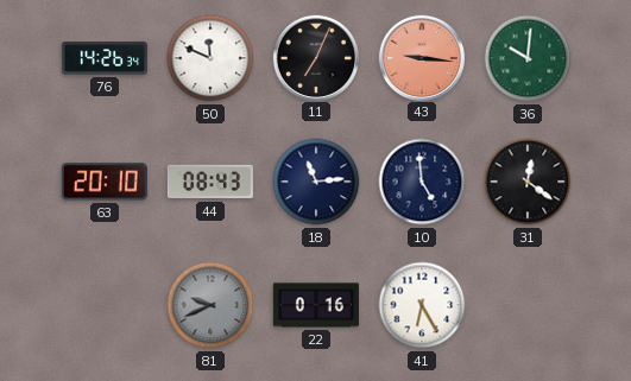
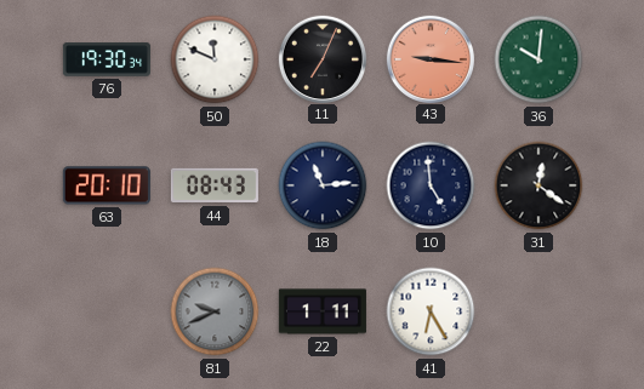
76: 14:26 -> 19:30
22: 0:16 -> 1:11
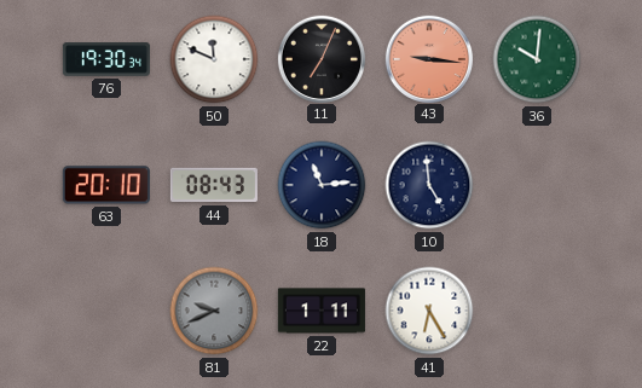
31: 12:21 -> none
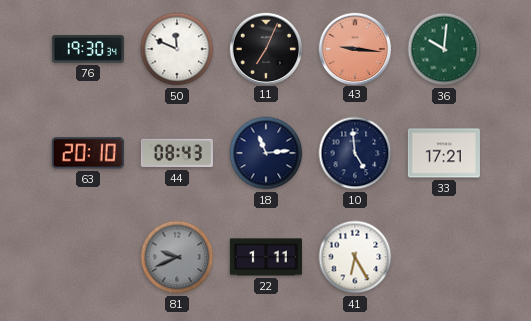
33: none -> 17:21
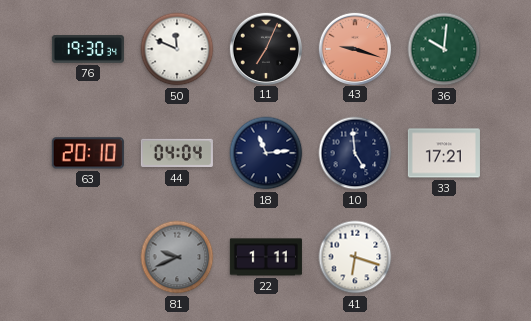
43: 9:16 -> 9:18
44: 08:43 -> 04:04
41: 6:25 -> 6:18
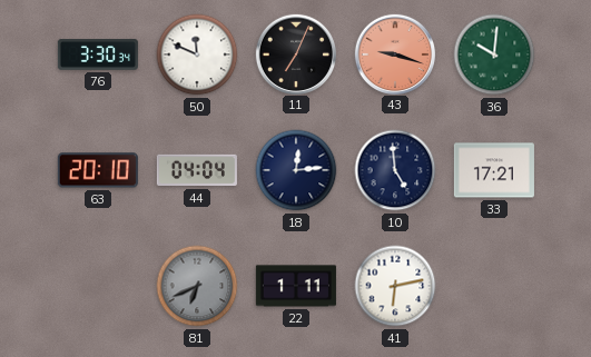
76: 19:30 -> 3:30
18: 11:14 -> 12:14
81: 9:41 -> 6:41
41: 6:18 -> 6:13
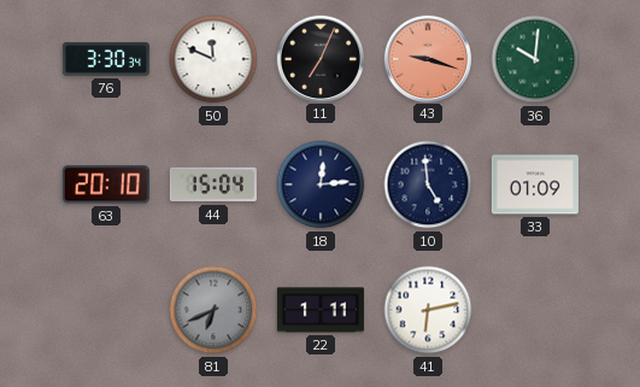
44: 04:04 -> 15:04
33: 17:21 -> 01:09
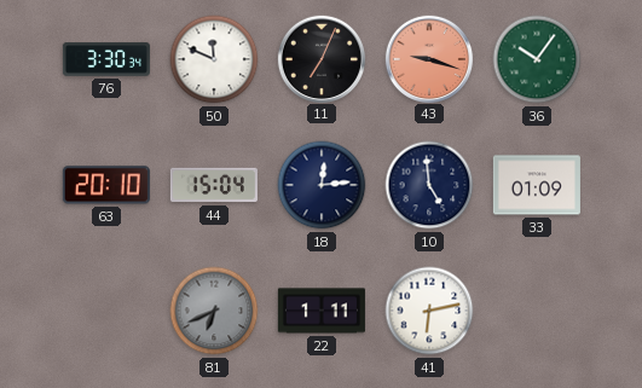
36: 10:01 -> 10:06
